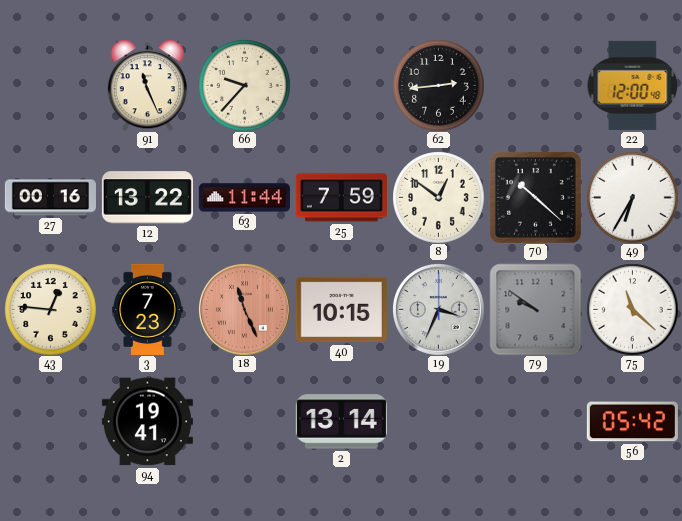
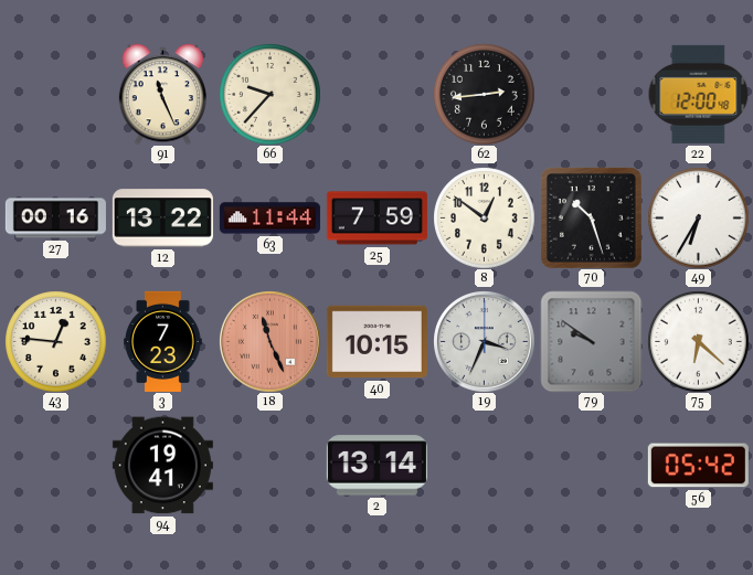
70: 10:22 -> 10:27
75: 11:22 -> 6:22
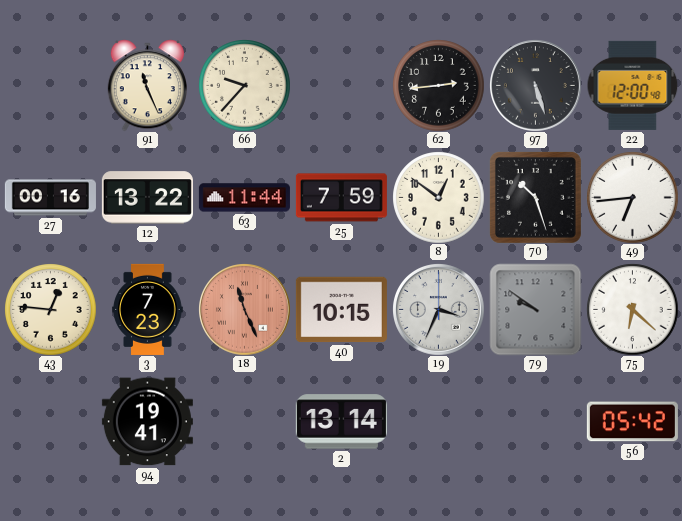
97: none -> 5:27
49: 6:35 -> 6:44
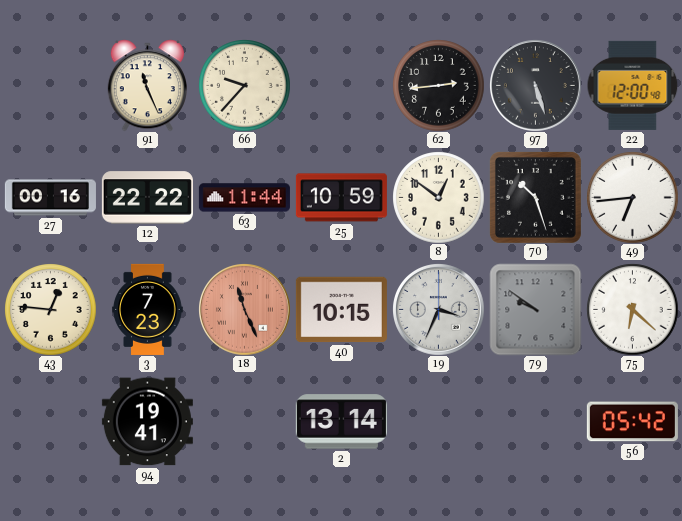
12: 13:22 -> 22:22
25: 7:59 -> 10:59
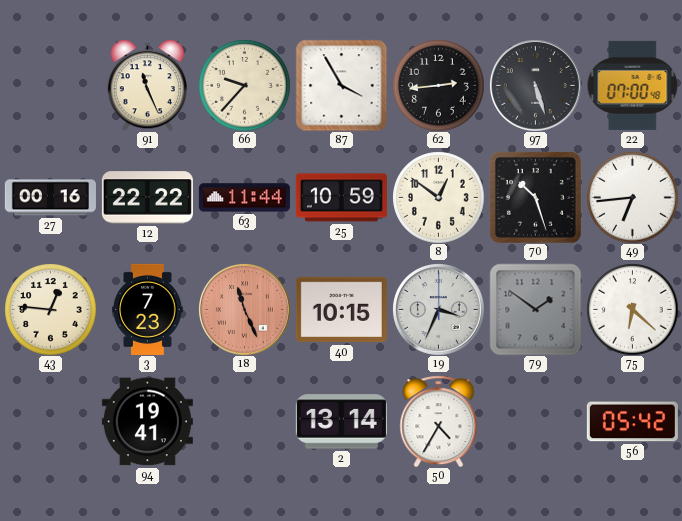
87: none -> 3:55
22: 12:00 -> 07:00
79: 9:51 -> 1:51
50: none -> 4:35
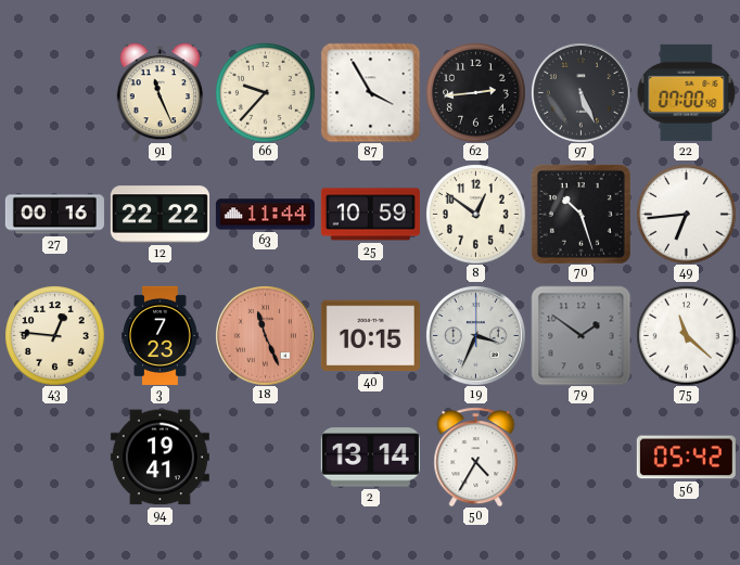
97: 5:27 -> 5:26
75: 6:22 -> 11:22
